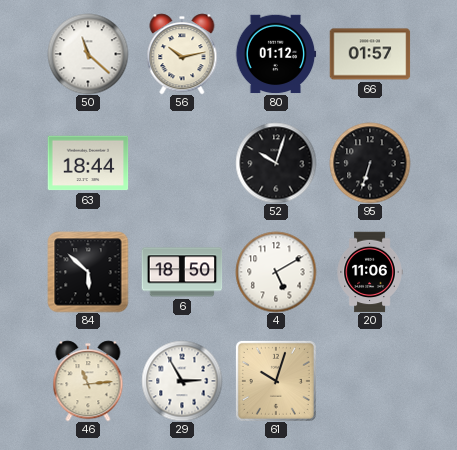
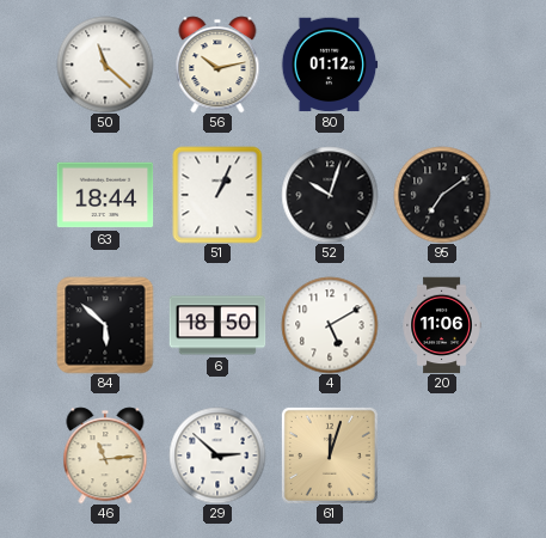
66: 01:57 -> none
51: none -> 1:04
95: 6:33 -> 7:09
29: 2:55 -> 2:52
61: 10:03 -> 12:03
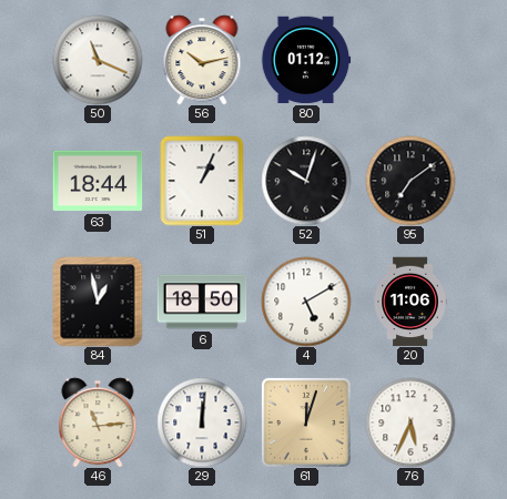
50: 11:22 -> 11:19
84: 5:52 -> 12:58
29: 2:52 -> 12:01
76: none -> 5:34
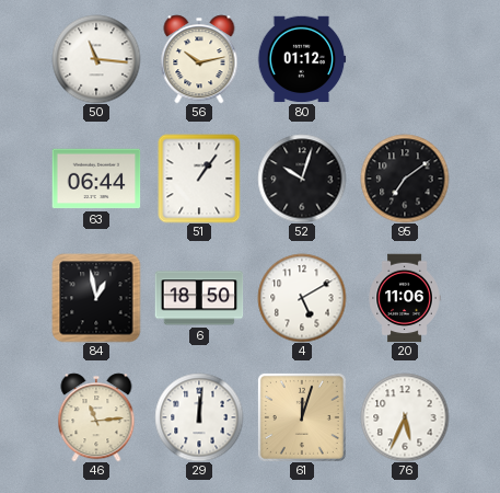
50: 11:19 -> 11:16
63: 18:44 -> 06:44
51: 1:04 -> 1:06
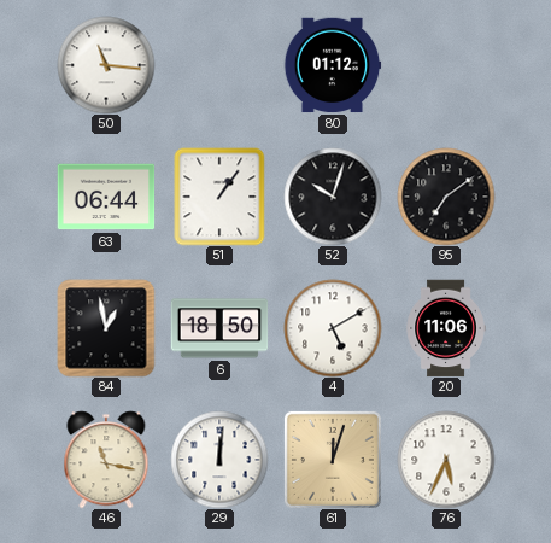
56: 10:13 -> none
46: 11:14 -> 11:17
